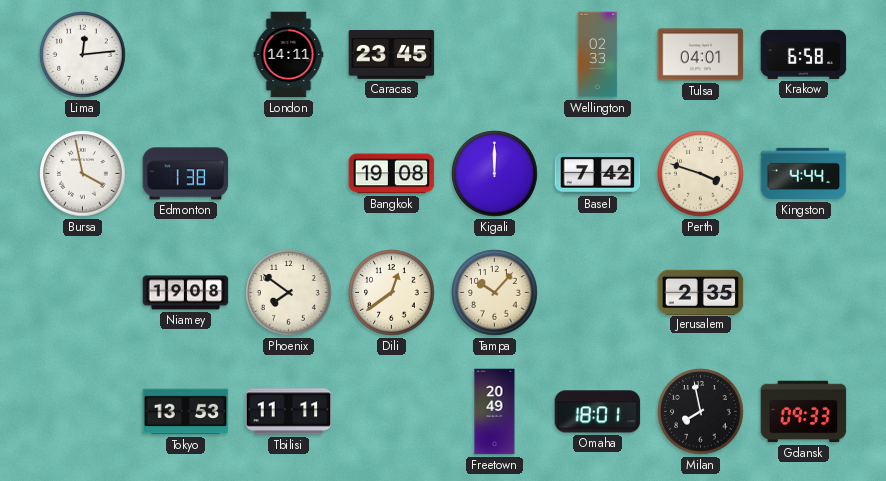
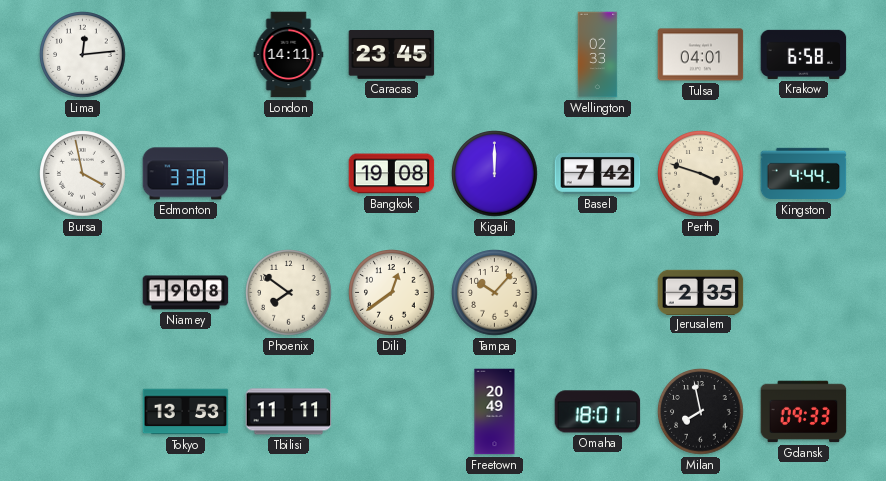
Edmonton: 1:38 -> 3:38
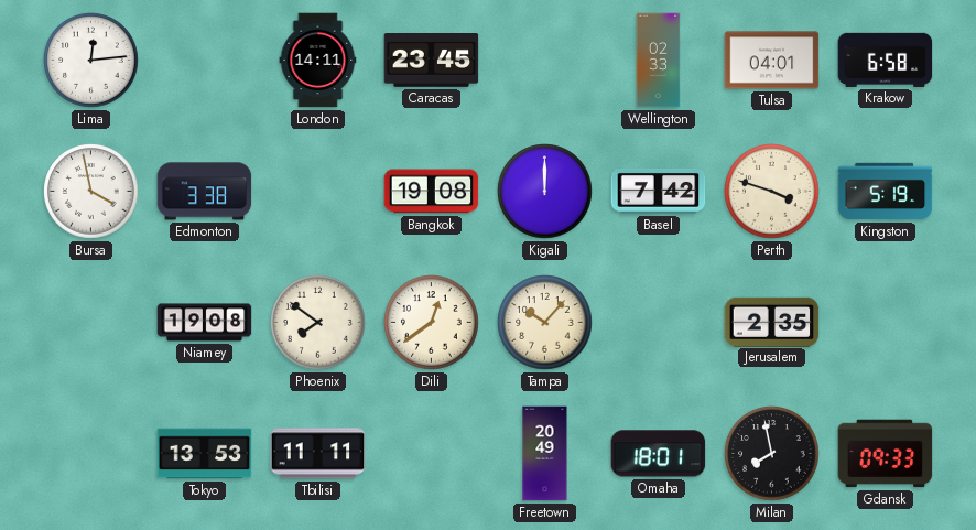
Kingston: 4:44 -> 5:19
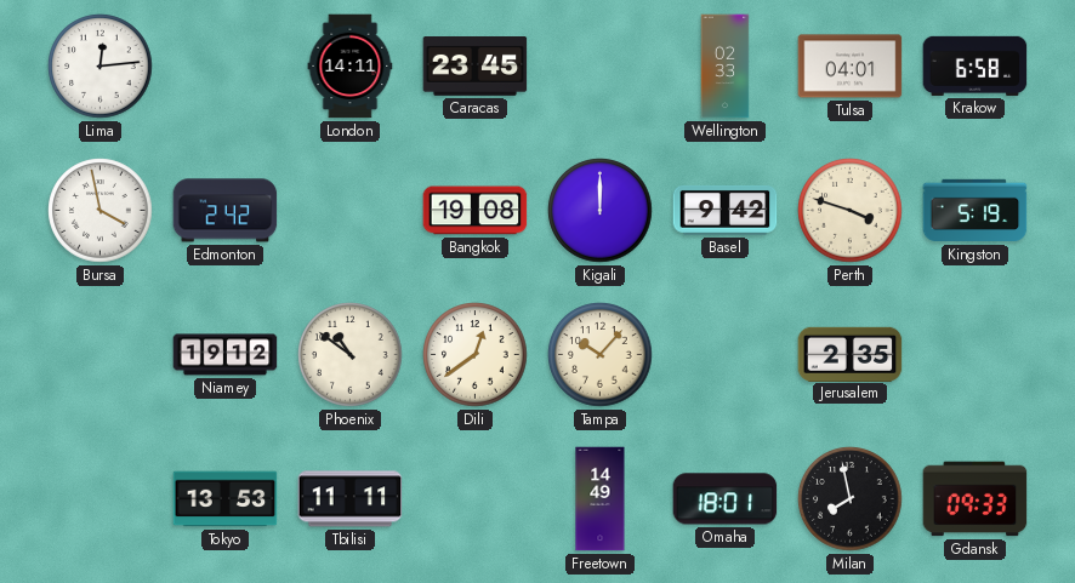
Edmonton: 3:38 -> 2:42
Basel: 7:42 -> 9:42
Niamey: 19:08 -> 19:12
Phoenix: 7:51 -> 10:51
Freetown: 20:49 -> 14:49
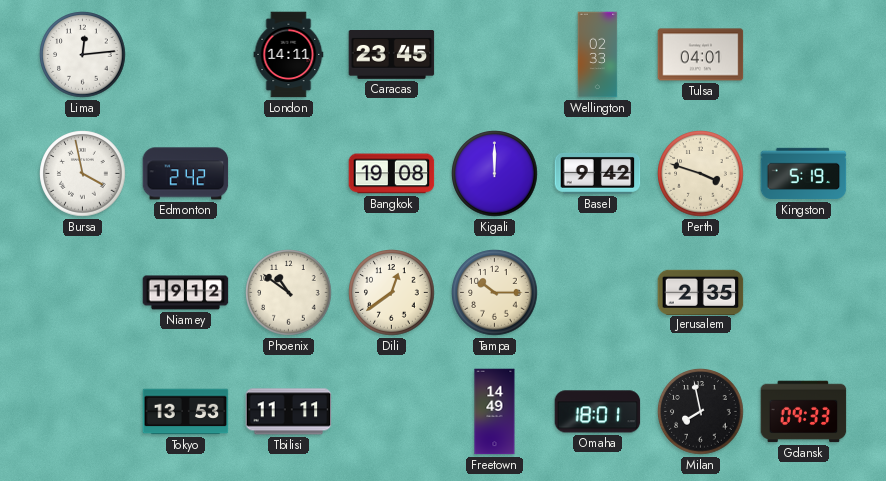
Krakow: 6:58 -> none
Tampa: 10:07 -> 10:15
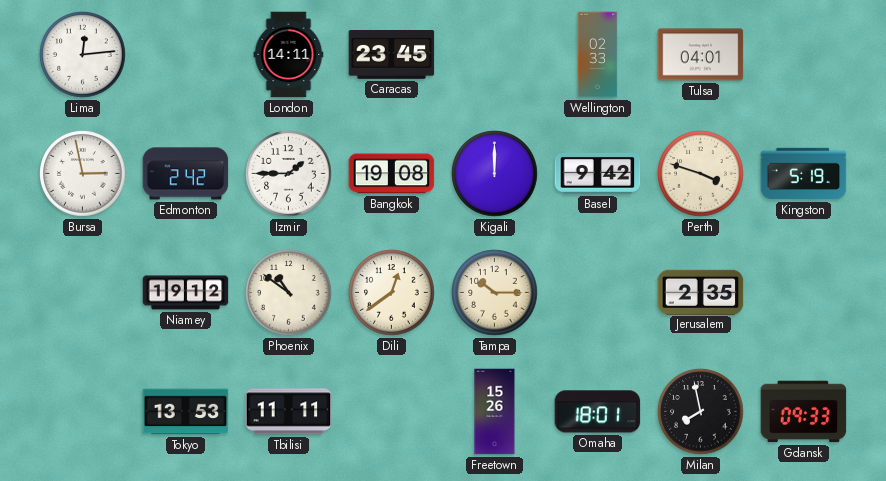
Bursa: 3:58 -> 2:58
Izmir: none -> 1:45
Freetown: 14:49 -> 15:26
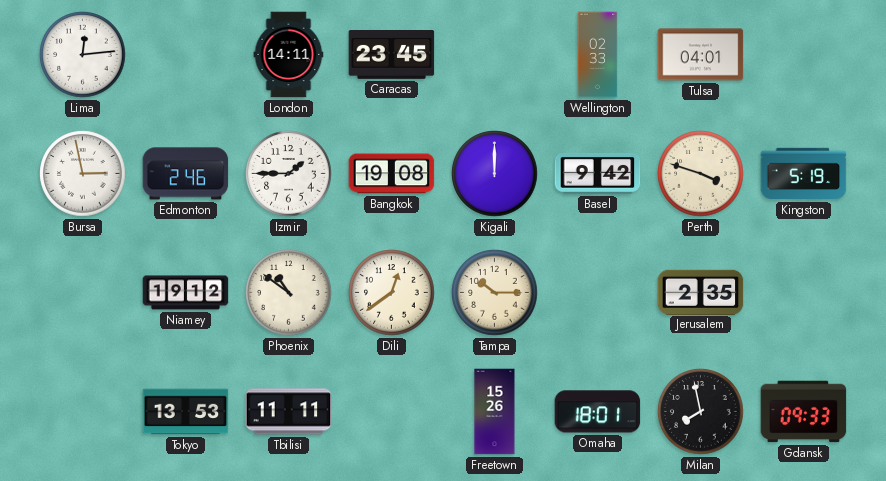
Edmonton: 2:42 -> 2:46
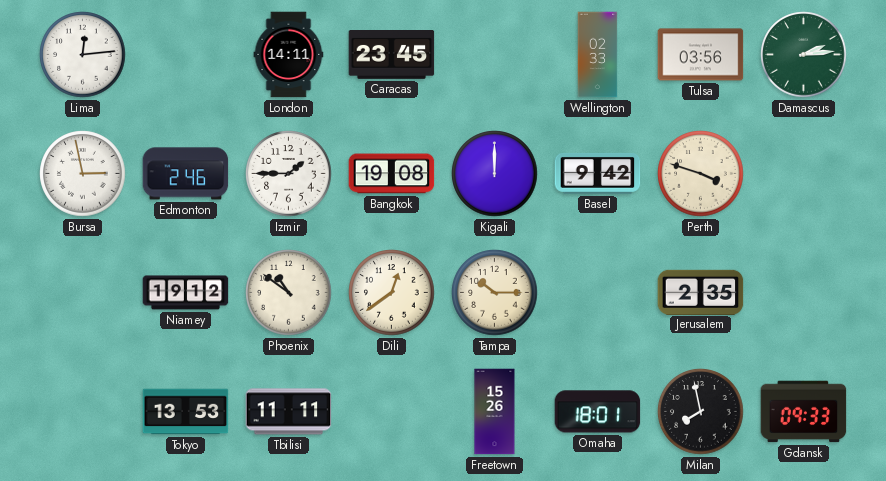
Tulsa: 04:01 -> 03:56
Damascus: none -> 2:14
Kingston: 5:19 -> none
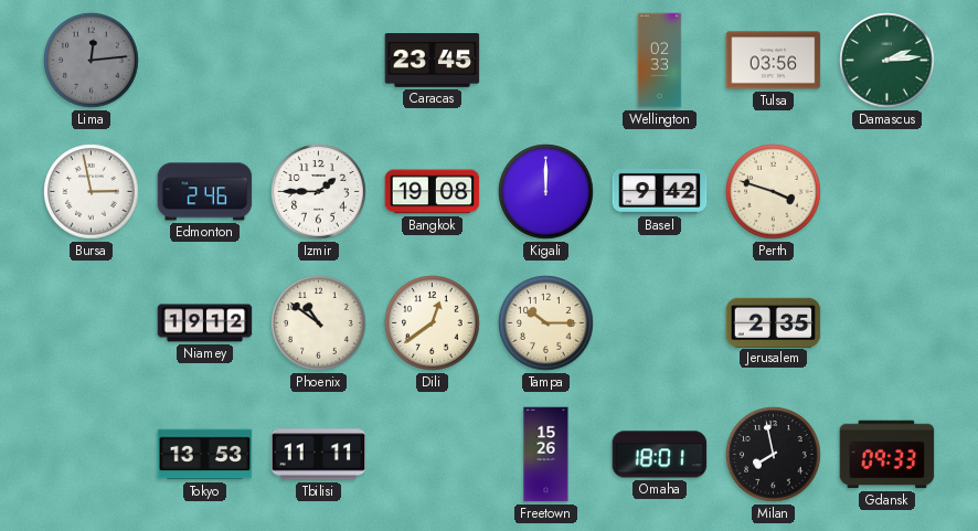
Lima dial: white -> grey
London: 14:11 -> none
